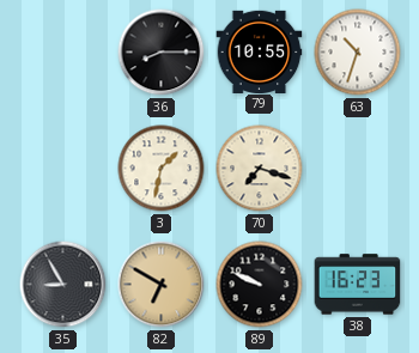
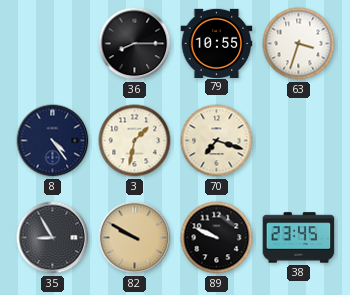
63: 10:33 -> 3:33
8: none -> 4:24
82: 6:50 -> 9:50
38: 16:23 -> 23:45
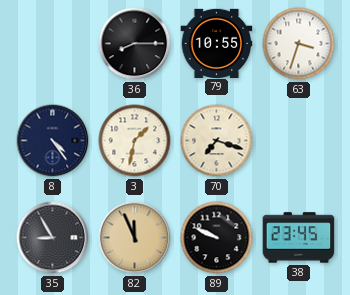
82: 9:50 -> 11:56
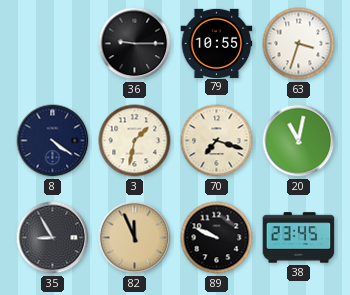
36: 8:15 -> 9:15
8: 4:24 -> 4:21
20: none -> 11:02
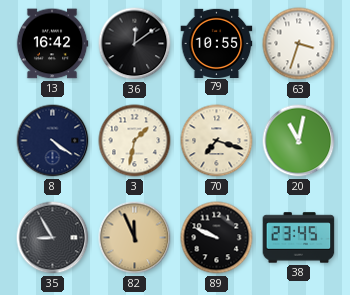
13: none -> 16:42
36: 9:15 -> 12:09
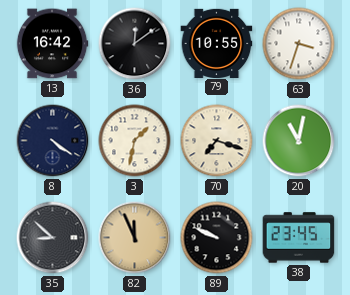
35: 8:55 -> 8:52
